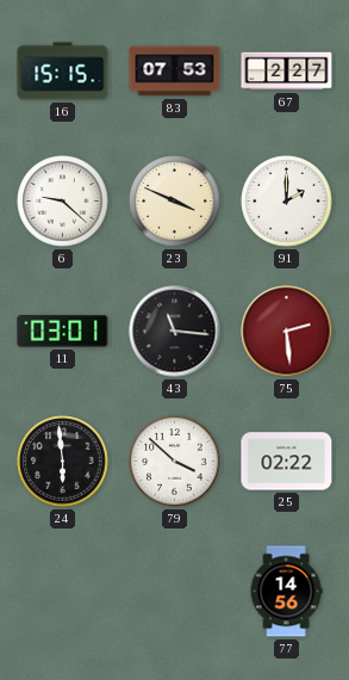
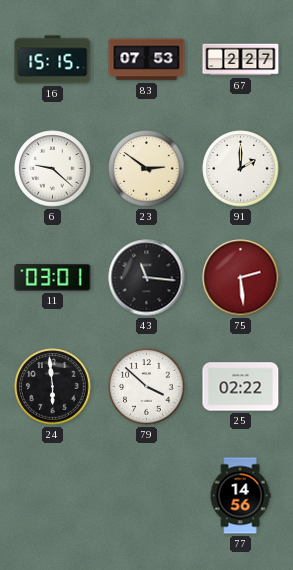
23: 3:49 -> 2:51
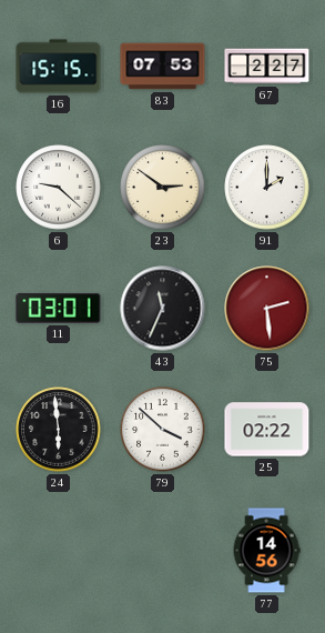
43: 11:16 -> 11:34
